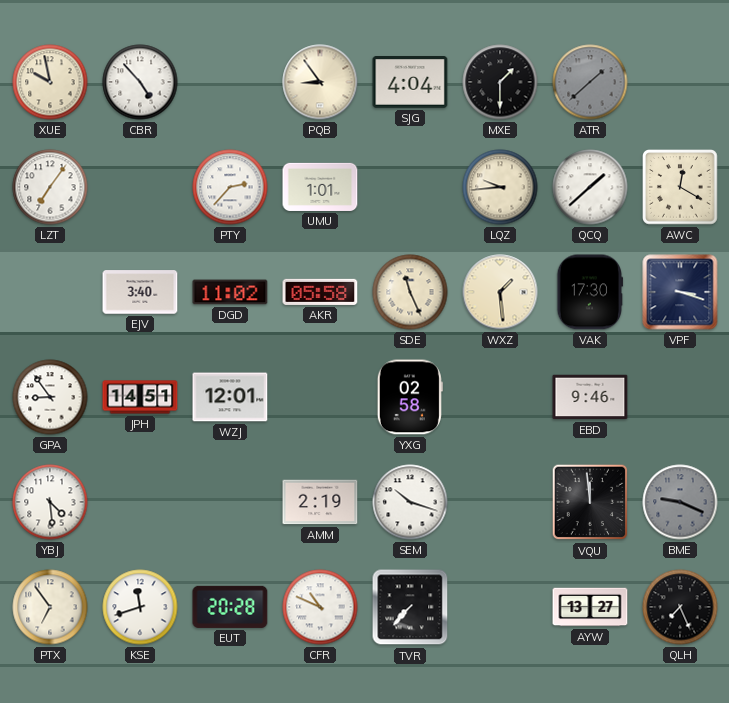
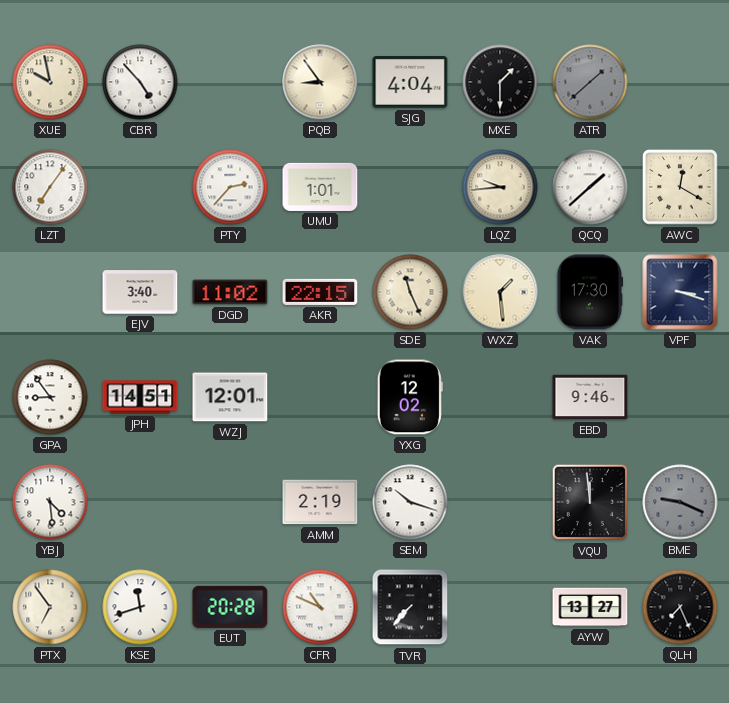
AKR: 05:58 -> 22:15
YXG: 02:58 -> 12:02
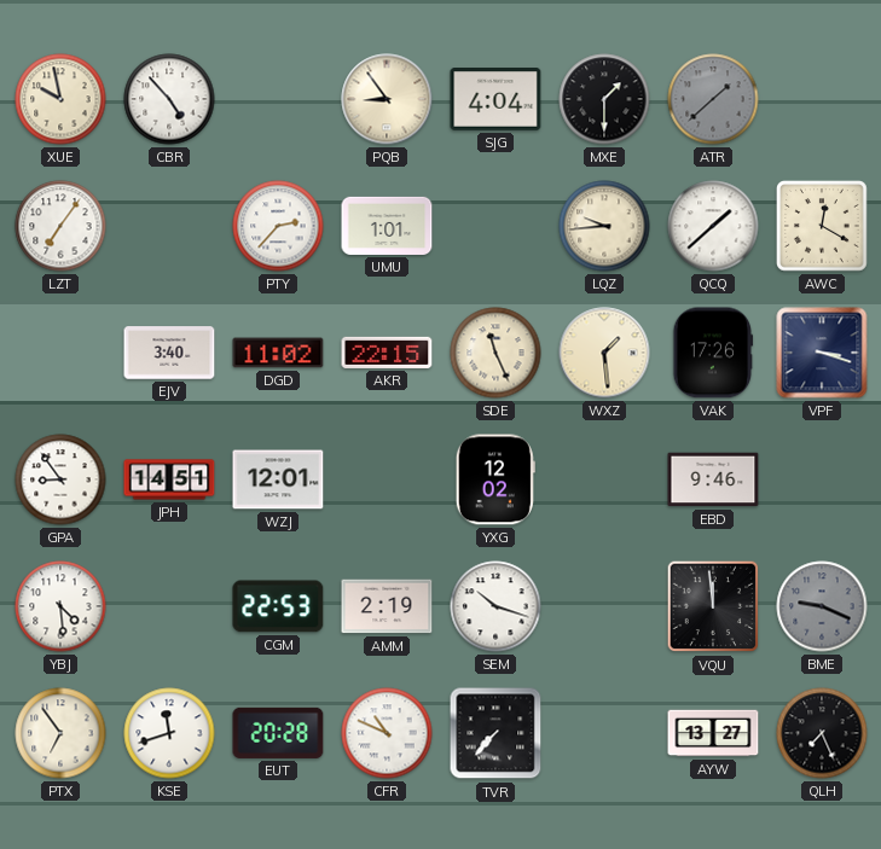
VAK: 17:30 -> 17:26
CGM: none -> 22:53
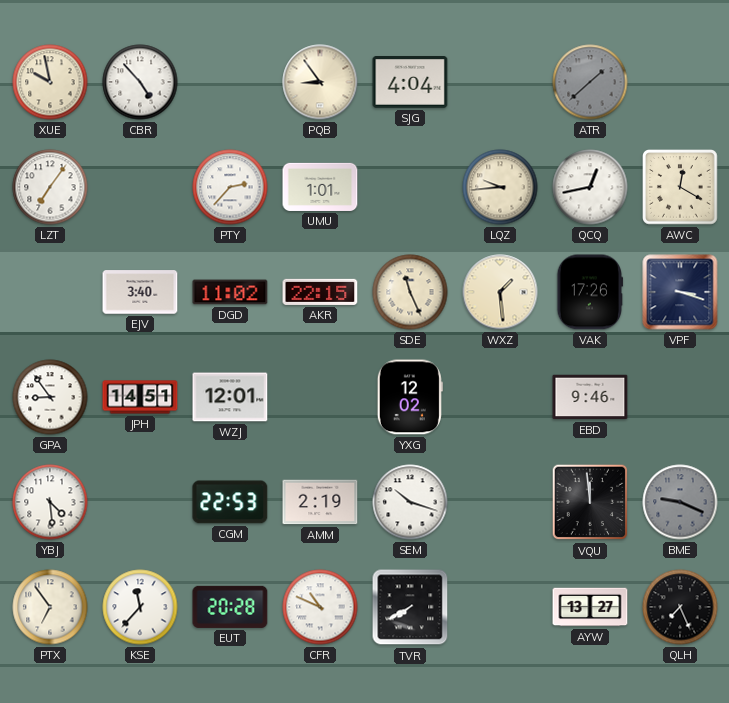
MXE: 1:30 -> none
QCQ: 1:38 -> 12:43
KSE: 11:42 -> 11:37
TVR: 7:37 -> 7:40
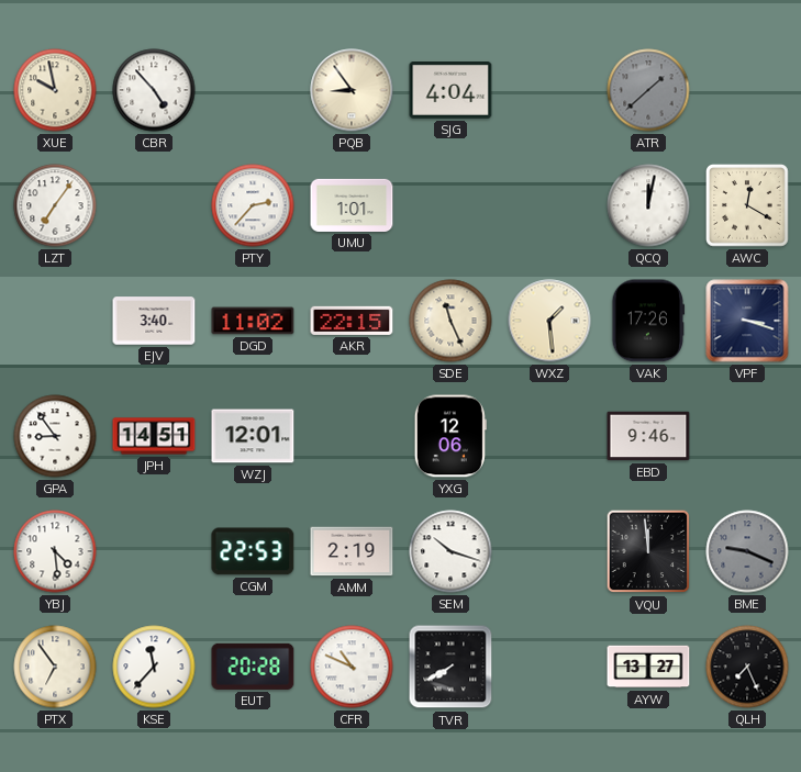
LQZ: 9:44 -> none
QCQ: 12:43 -> 12:02
YXG: 12:02 -> 12:06
